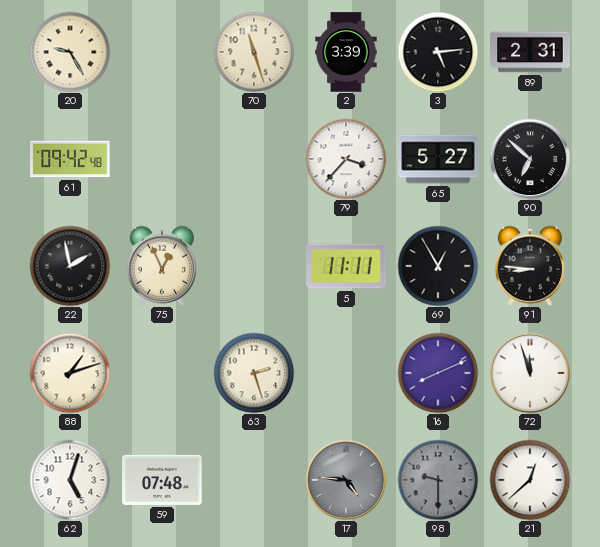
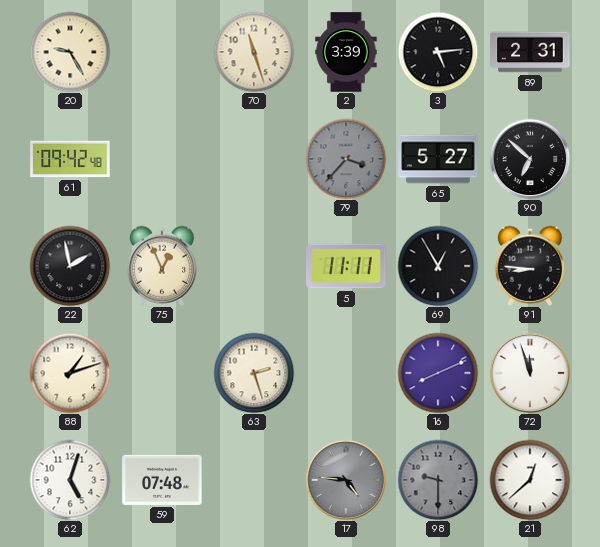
79 dial: white -> grey
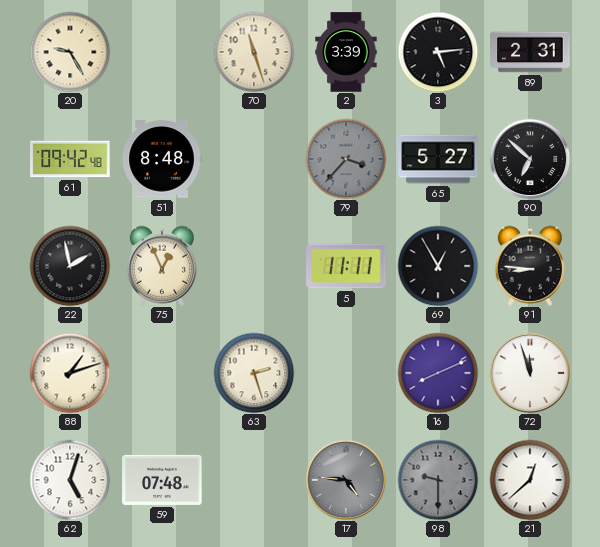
51: none -> 8:48
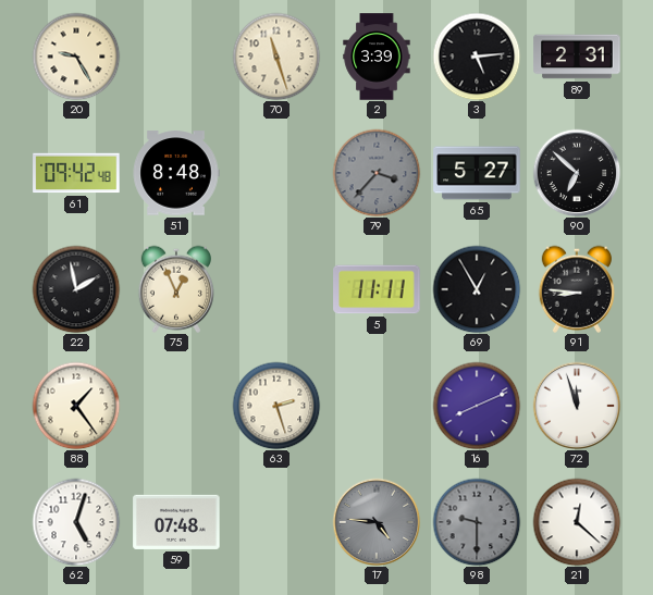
88: 1:12 -> 1:24
21: 12:38 -> 12:22
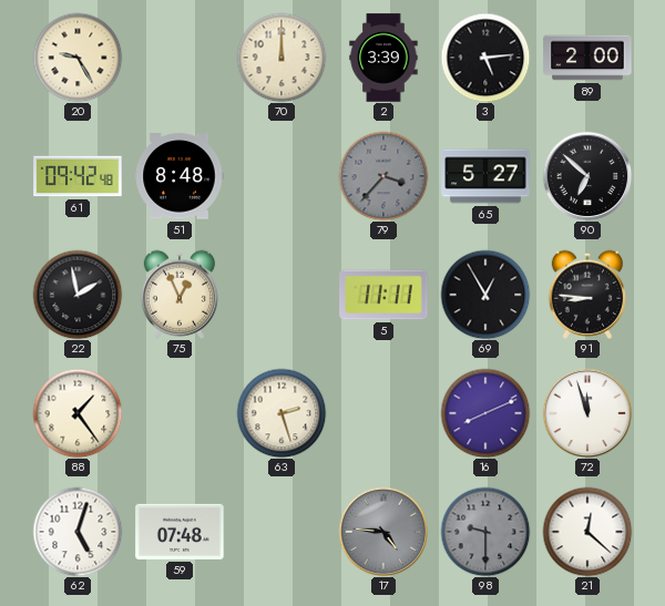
70: 11:27 -> 12:00
89: 2:31 -> 2:00
